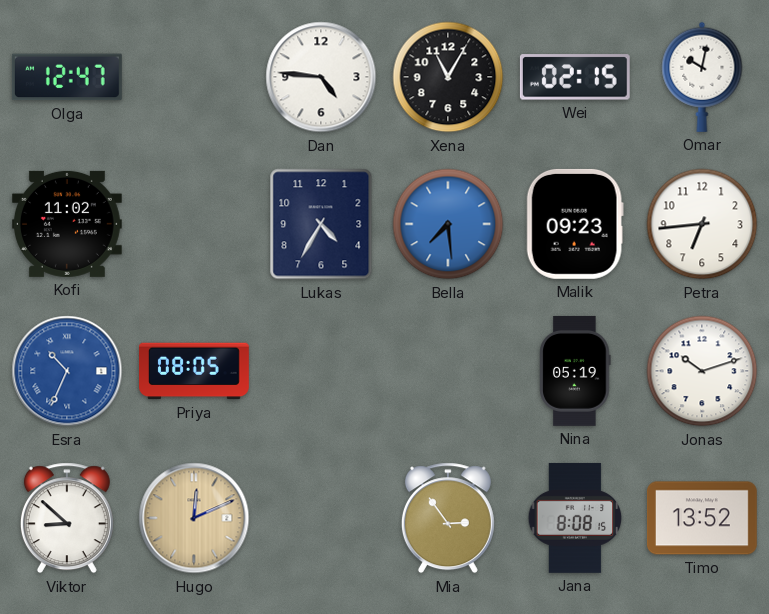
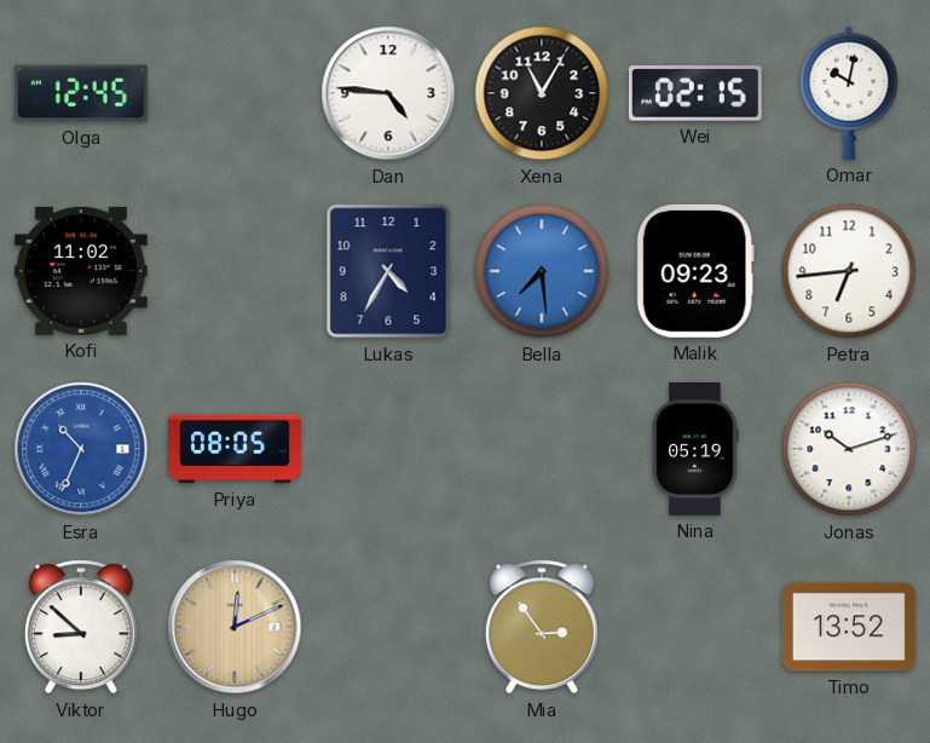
Olga: 12:47 -> 12:45
Jana: 8:08 -> none
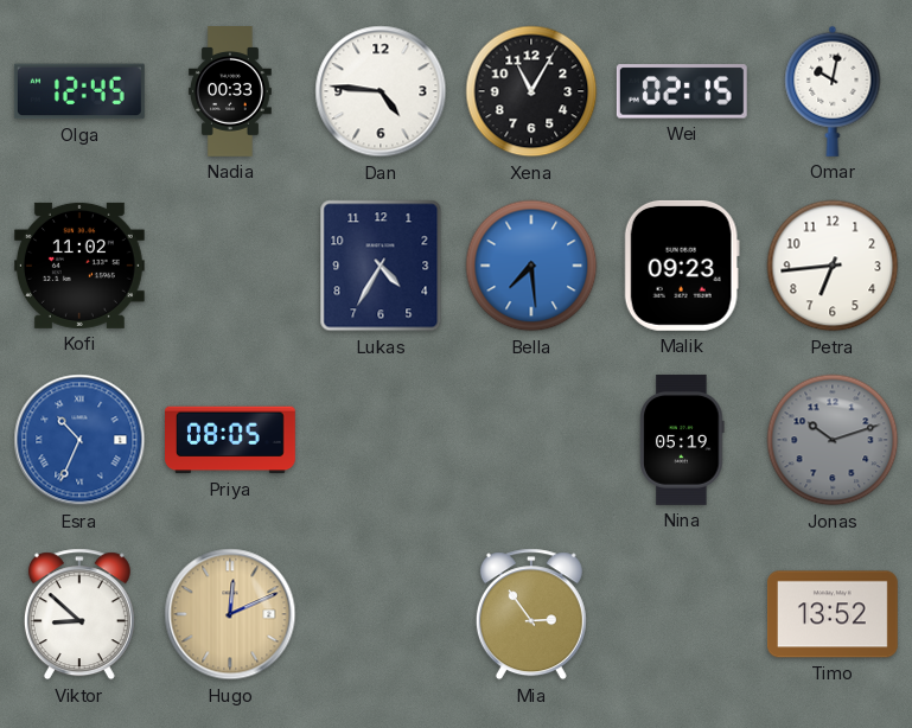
Nadia: none -> 00:33
Jonas dial: white -> grey
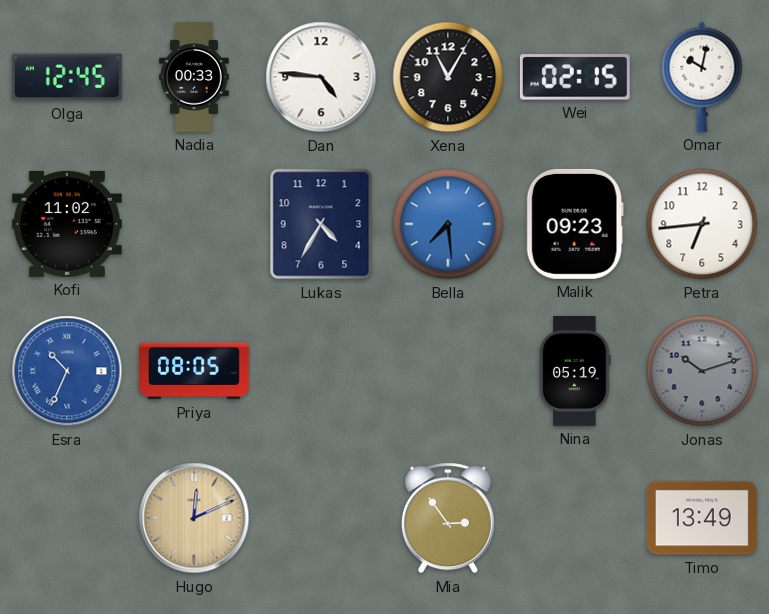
Viktor: 8:52 -> none
Timo: 13:52 -> 13:49
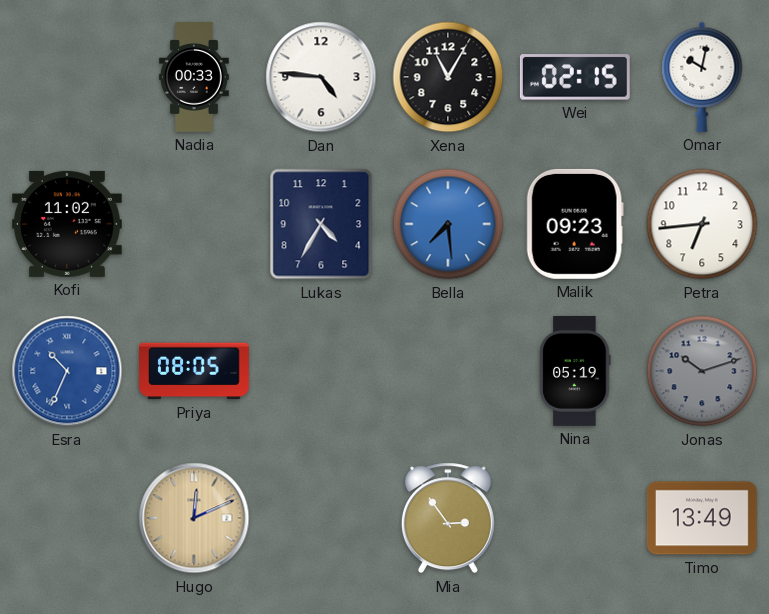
Olga: 12:45 -> none
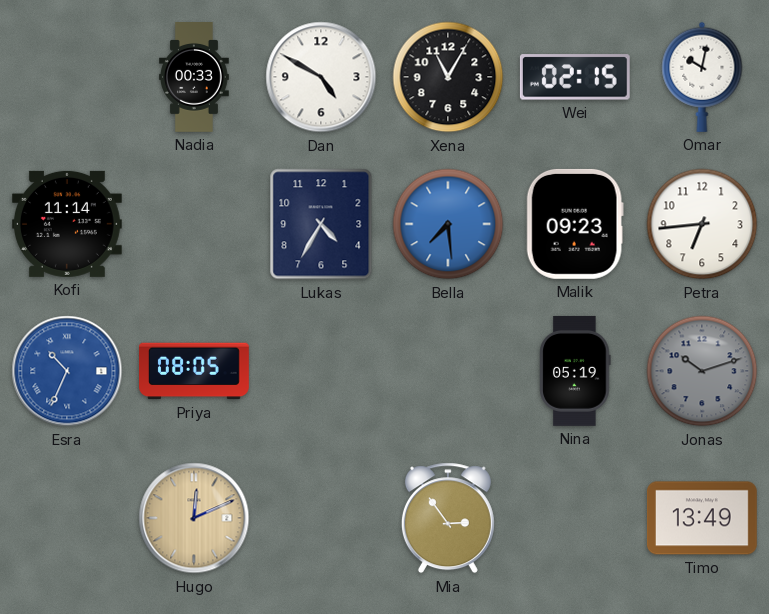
Dan: 4:46 -> 4:50
Kofi: 11:02 -> 11:14
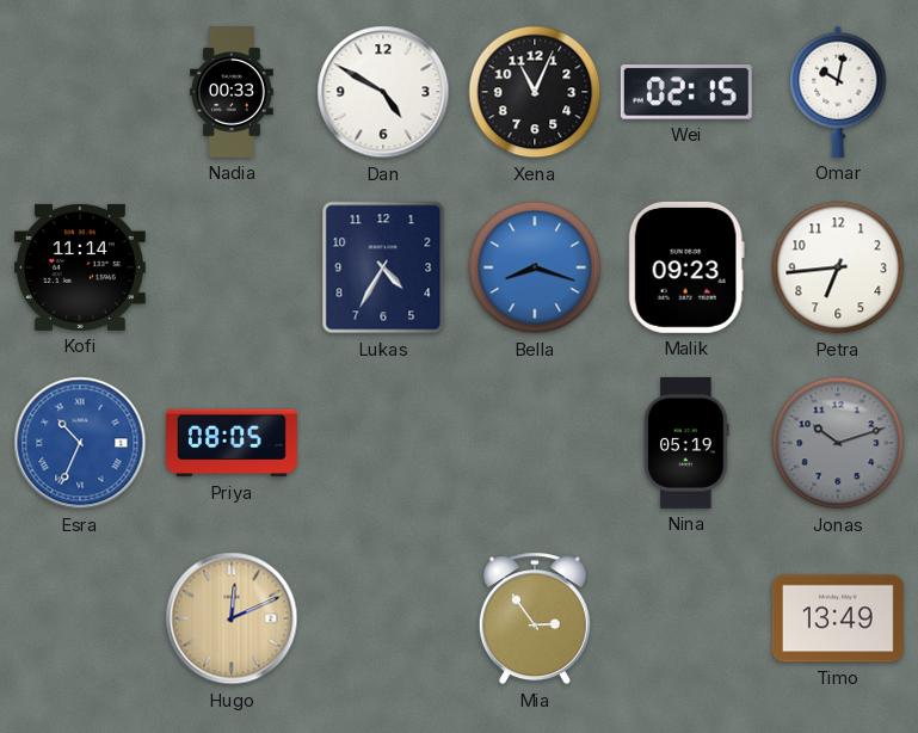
Xena: 11:05 -> 11:04
Bella: 7:29 -> 8:18
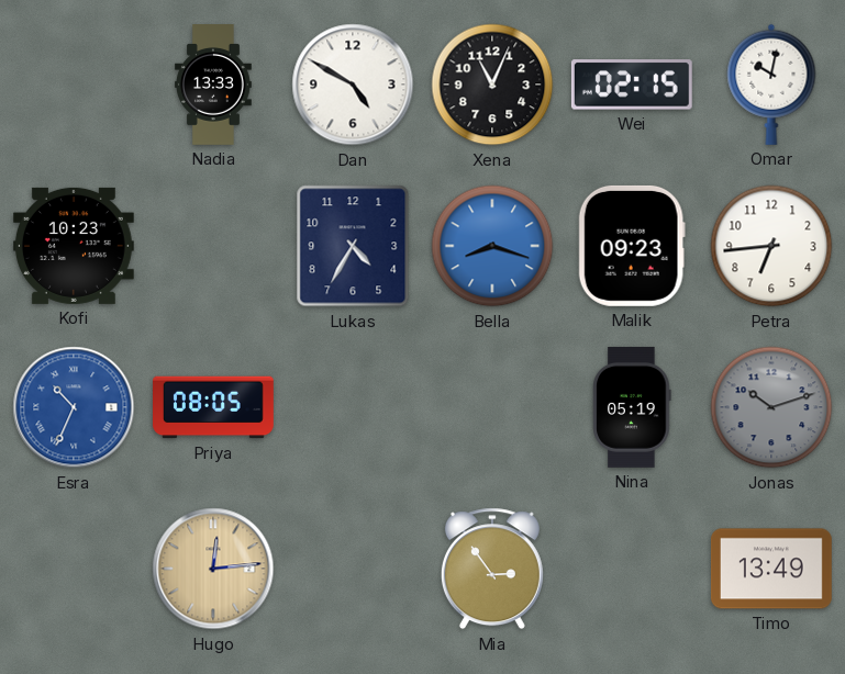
Nadia: 00:33 -> 13:33
Kofi: 11:14 -> 10:23
Hugo: 12:11 -> 12:14
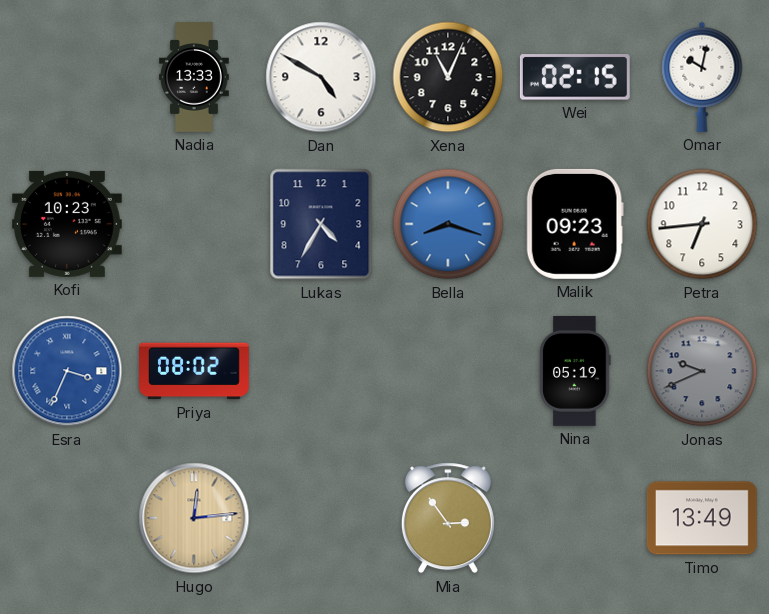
Esra: 10:34 -> 3:34
Priya: 08:05 -> 08:02
Jonas: 10:12 -> 9:41
